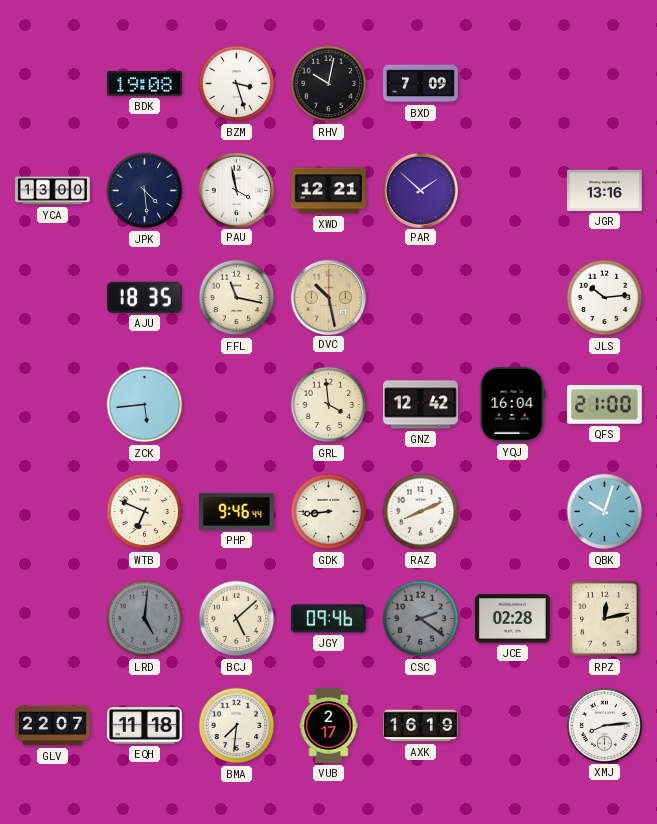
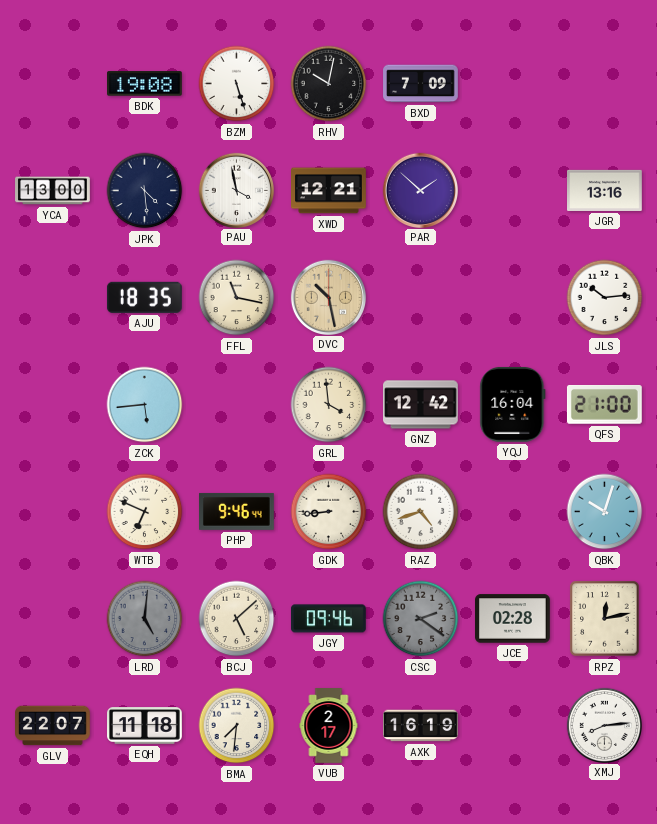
BZM: 3:27 -> 5:27
RAZ: 8:11 -> 4:42
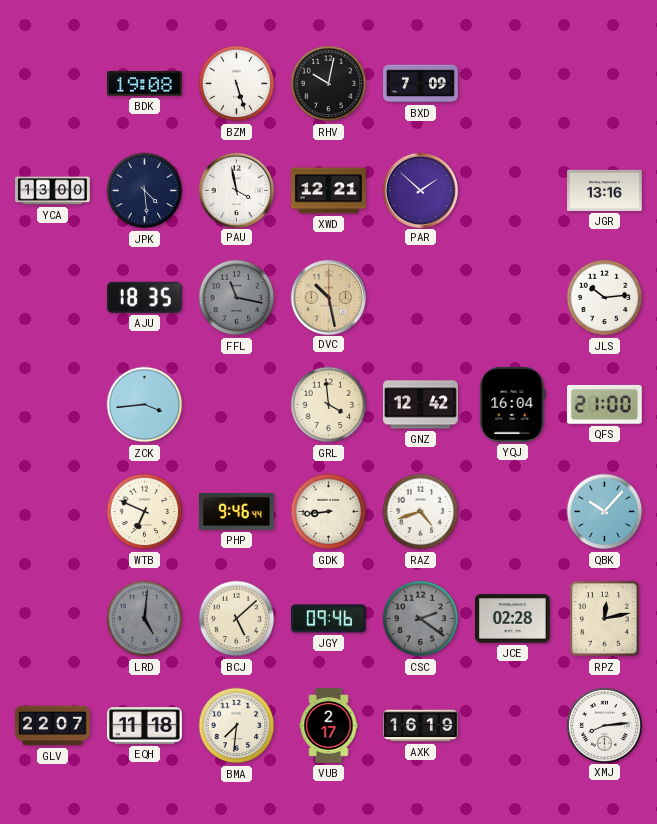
FFL dial: cream -> grey
ZCK: 5:44 -> 3:44
QBK: 10:03 -> 10:07
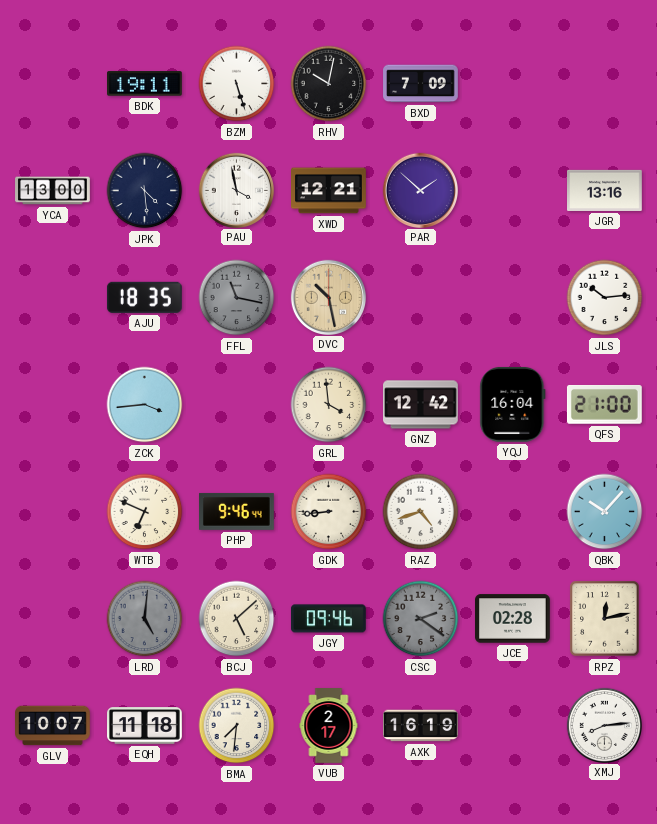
BDK: 19:08 -> 19:11
GLV: 22:07 -> 10:07
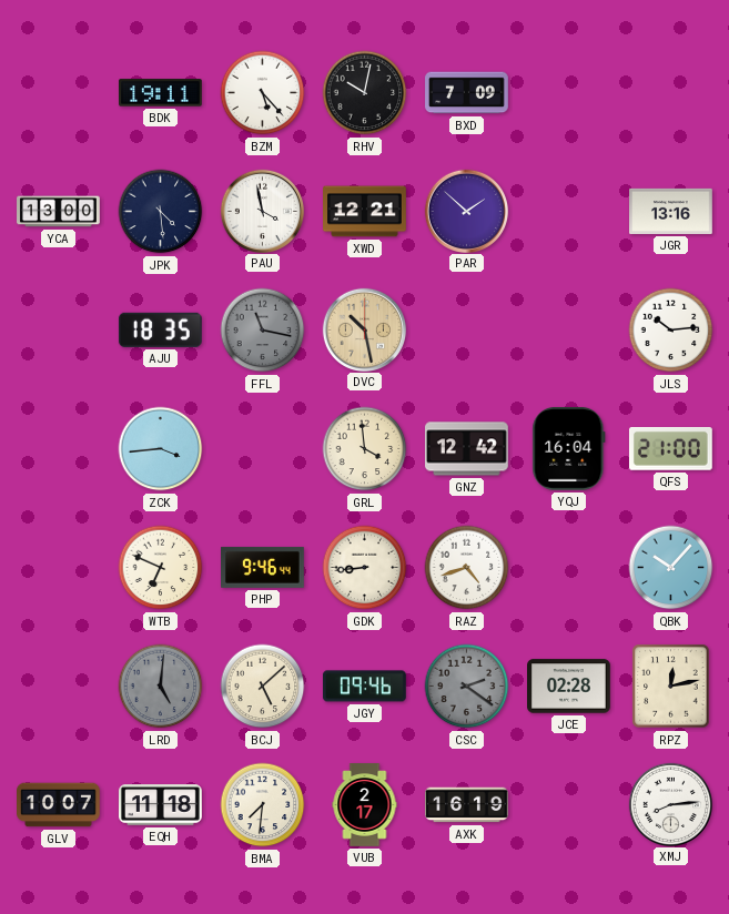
BZM: 5:27 -> 5:23
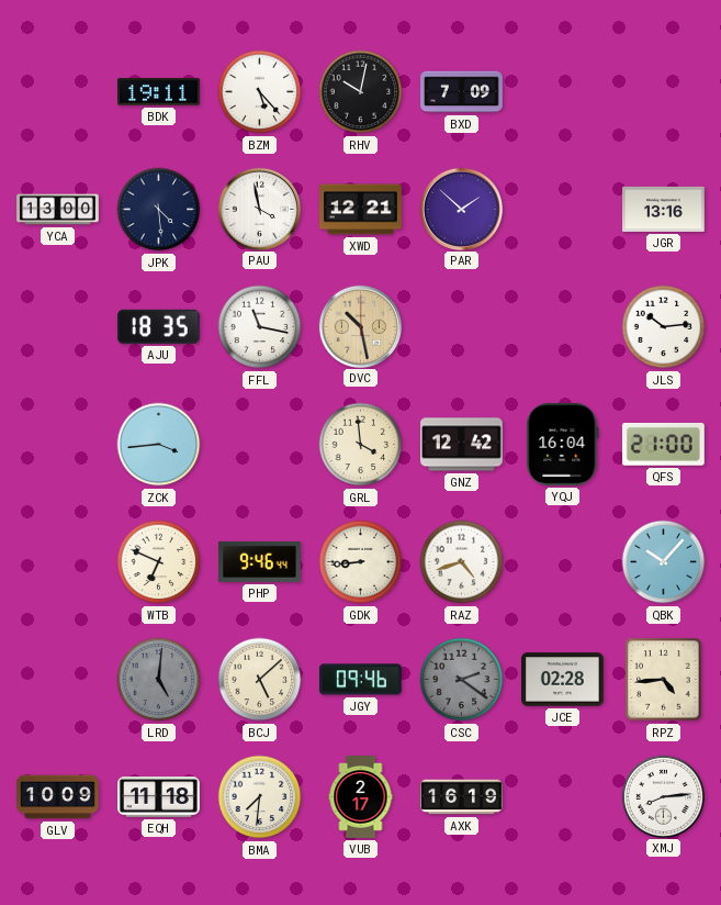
FFL dial: grey -> white
RPZ: 12:13 -> 4:44
GLV: 10:07 -> 10:09
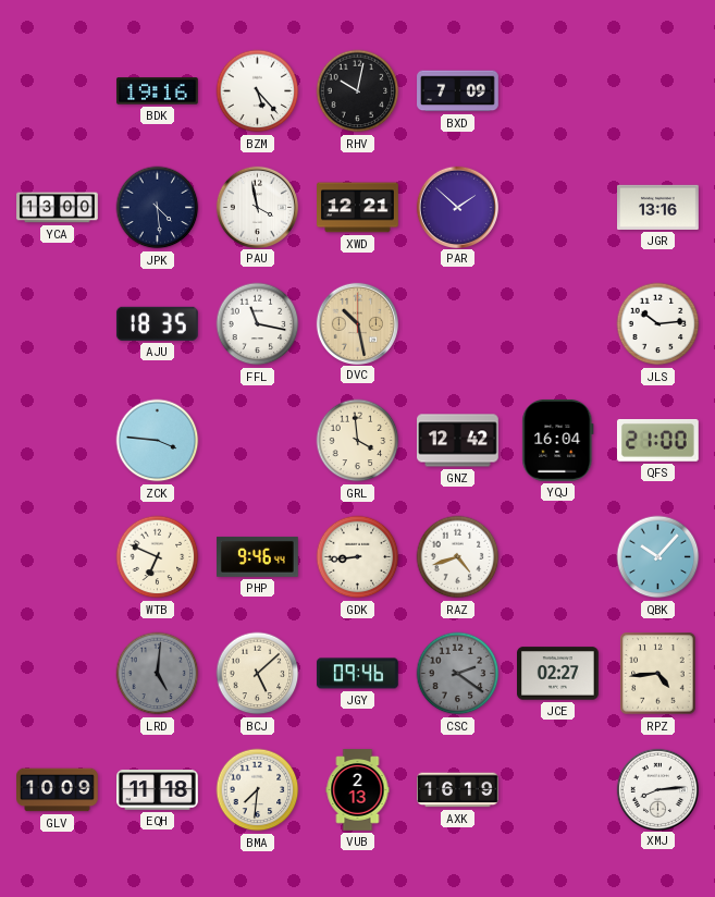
BDK: 19:11 -> 19:16
ZCK: 3:44 -> 3:46
JCE: 02:28 -> 02:27
VUB: 2:17 -> 2:13
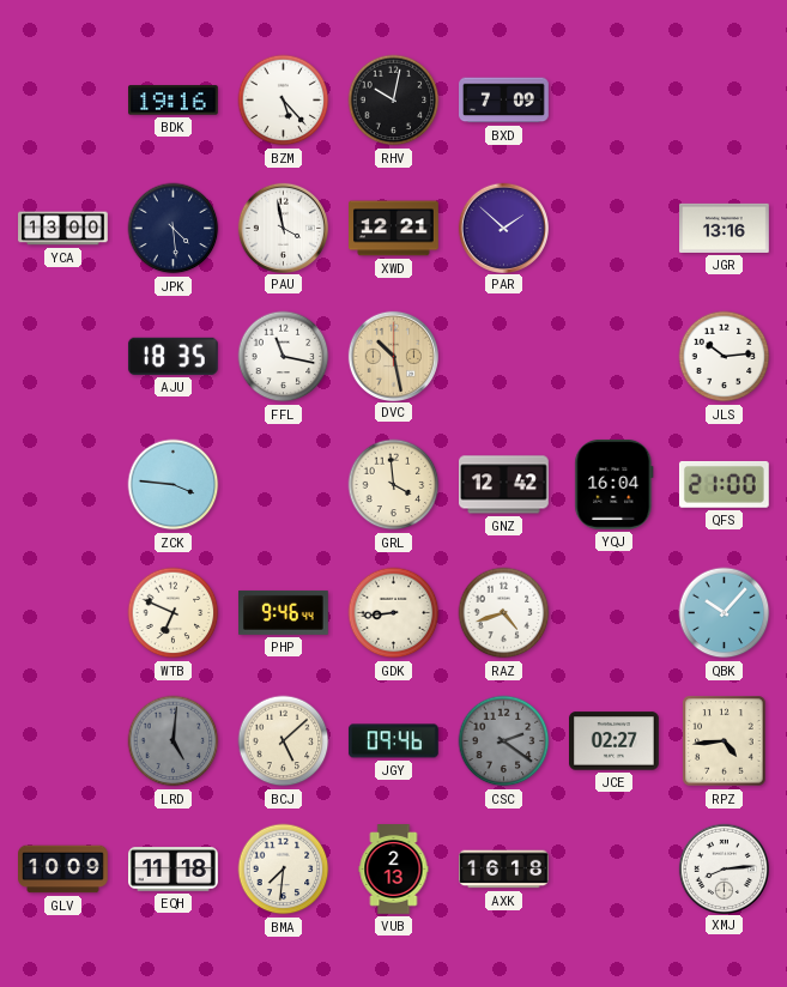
AXK: 16:19 -> 16:18
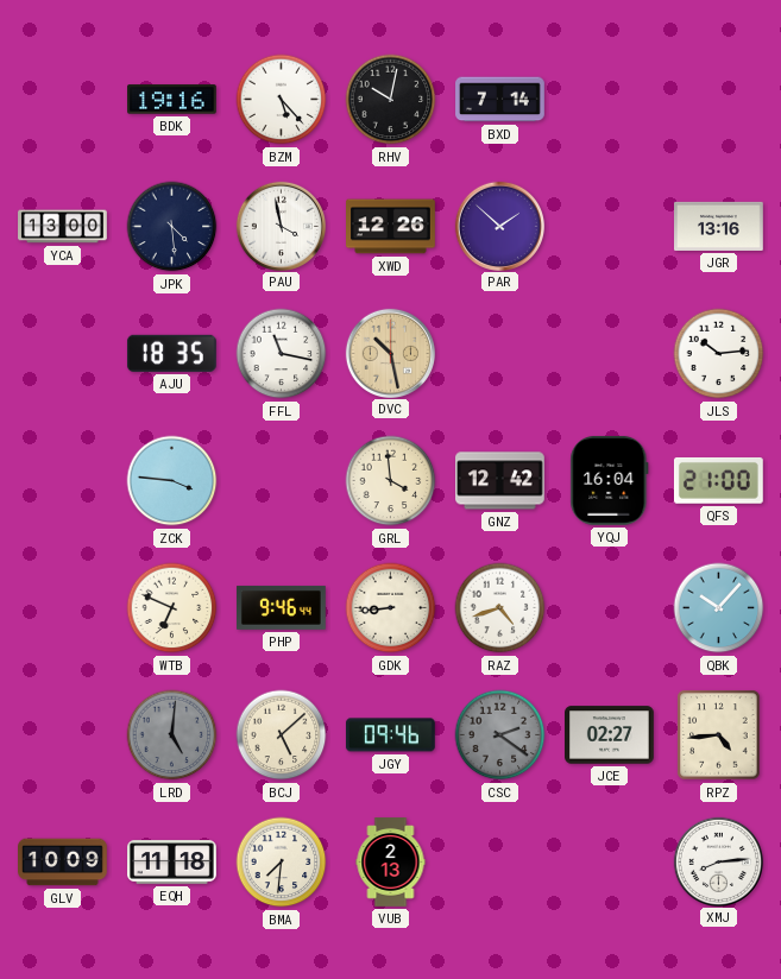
BXD: 7:09 -> 7:14
XWD: 12:21 -> 12:26
AXK: 16:18 -> none
